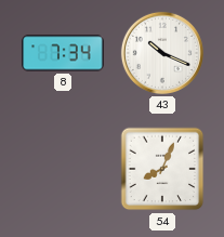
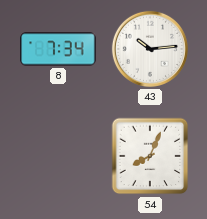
43: 10:19 -> 10:14
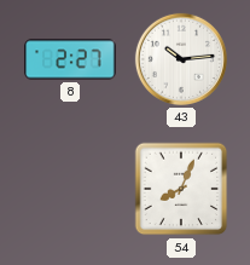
8: 7:34 -> 2:27
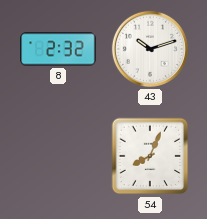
8: 2:27 -> 2:32
43: 10:14 -> 10:12
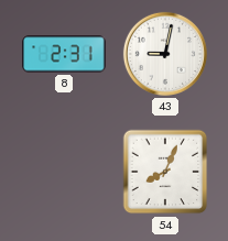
8: 2:32 -> 2:31
43: 10:12 -> 9:02
